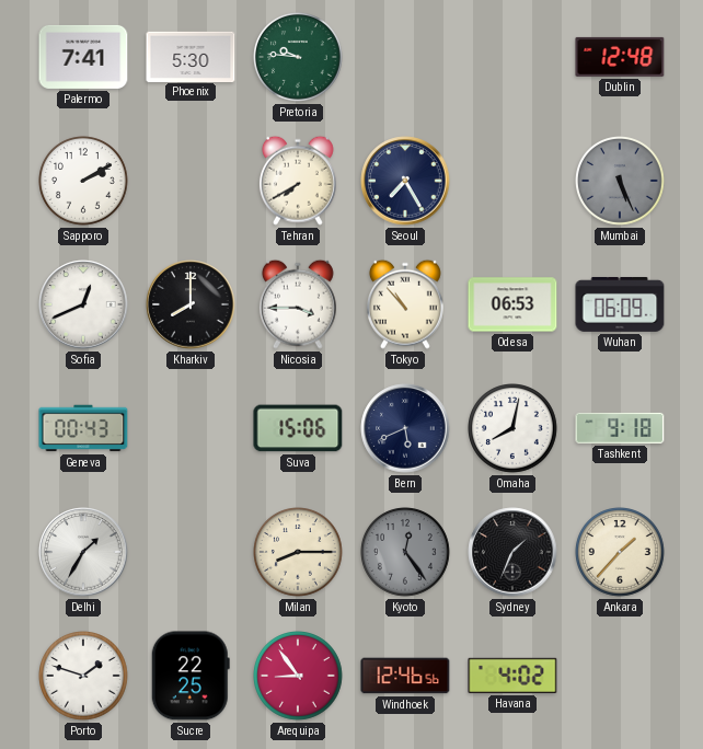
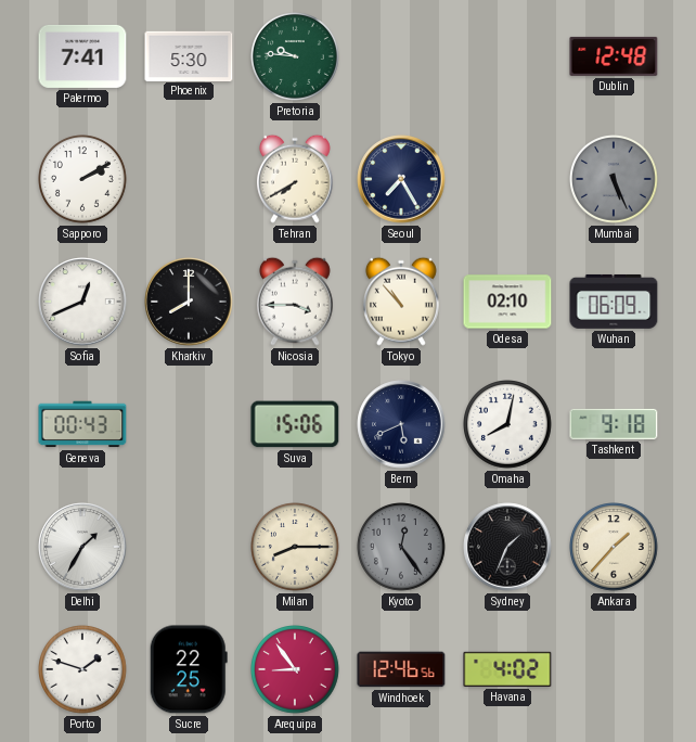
Odesa: 06:53 -> 02:10
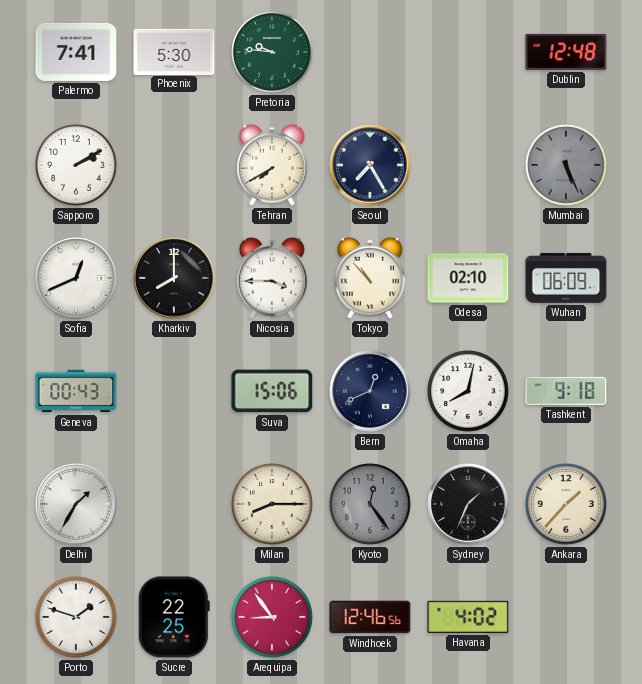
Bern: 5:41 -> 12:41
